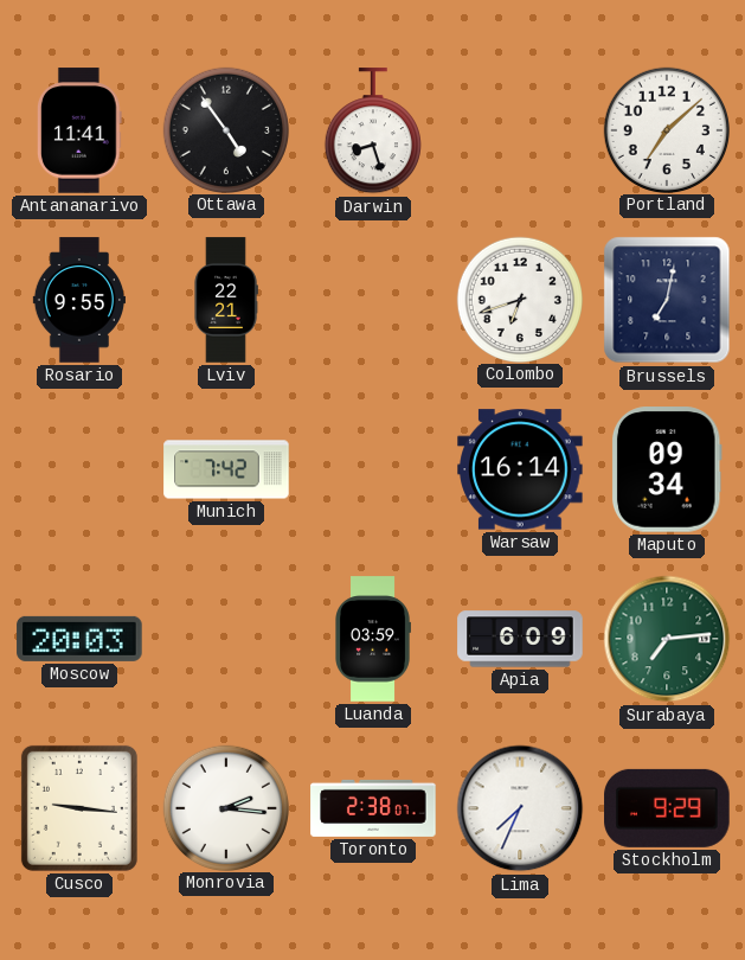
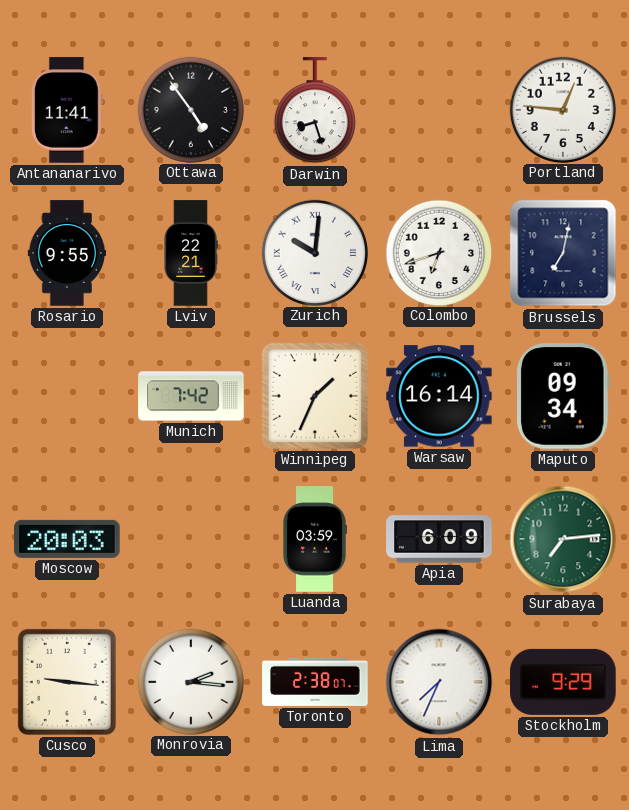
Portland: 7:08 -> 12:46
Zurich: none -> 10:01
Winnipeg: none -> 1:34
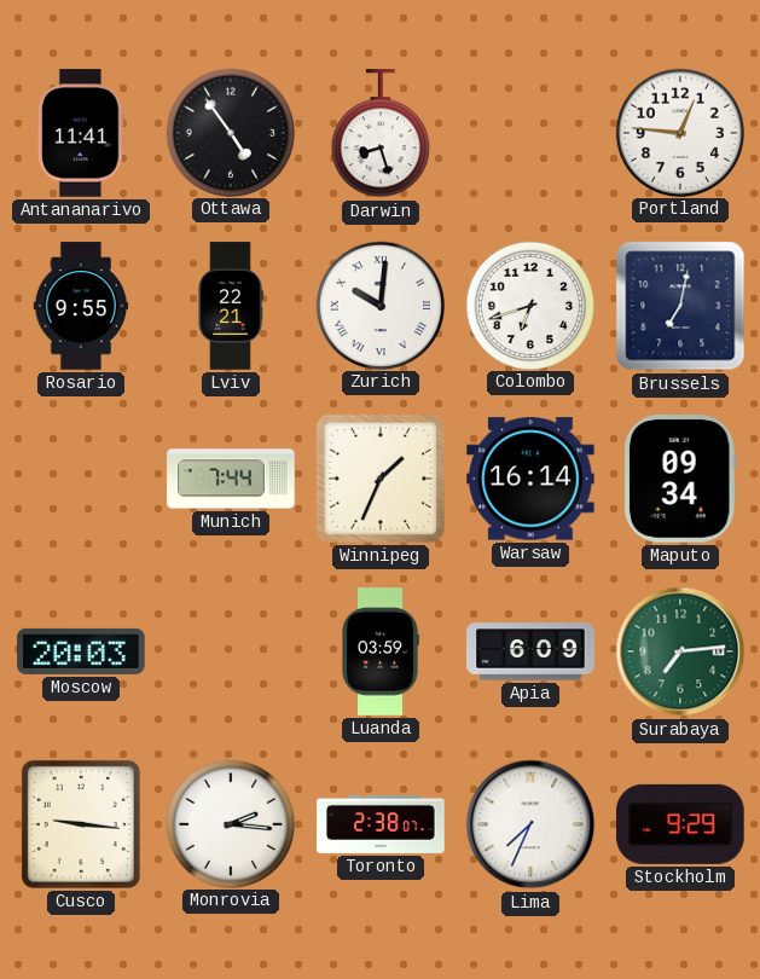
Munich: 7:42 -> 7:44
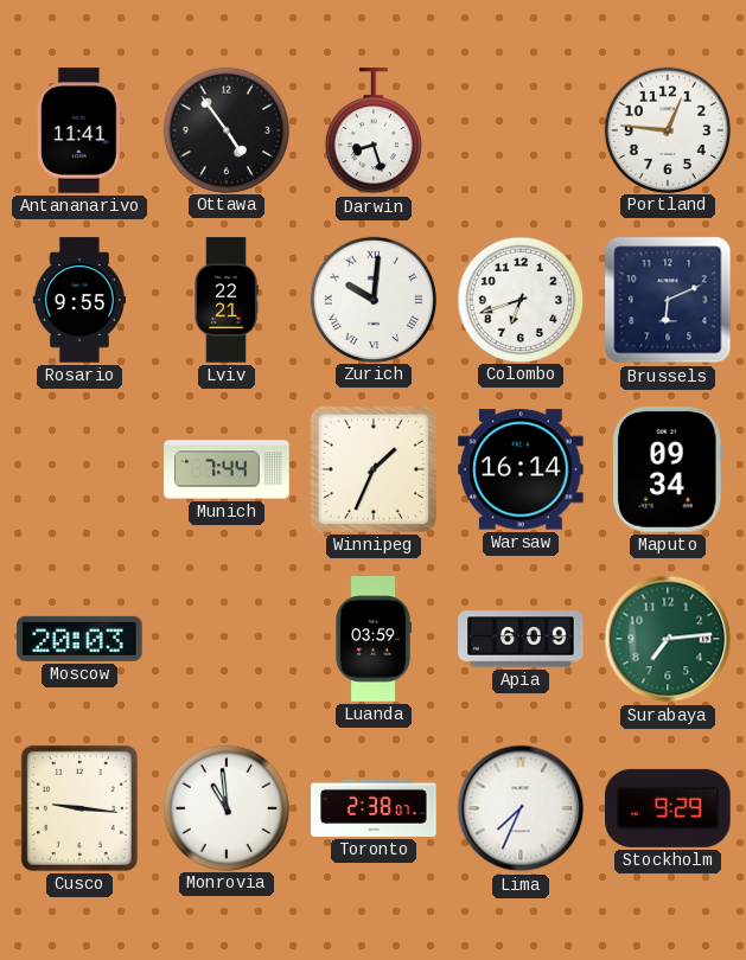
Brussels: 7:02 -> 6:11
Monrovia: 2:16 -> 10:59
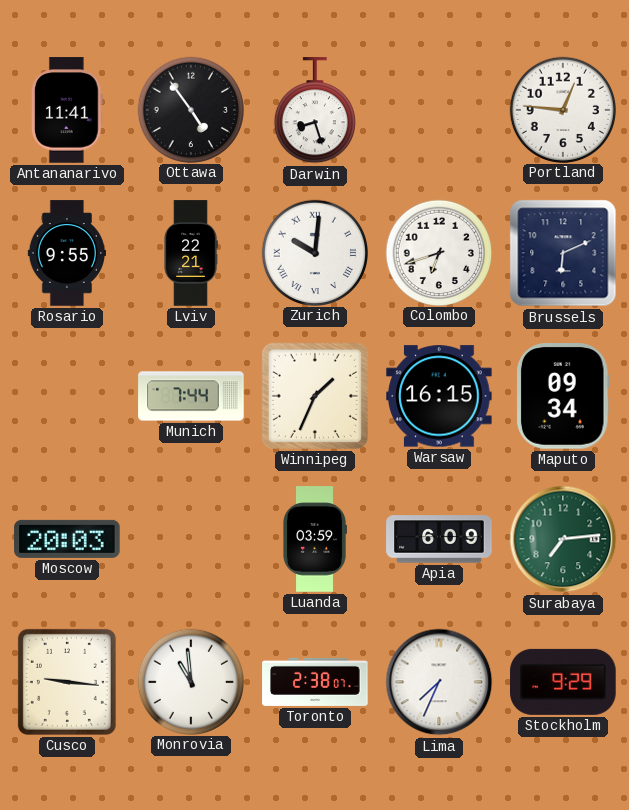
Warsaw: 16:14 -> 16:15
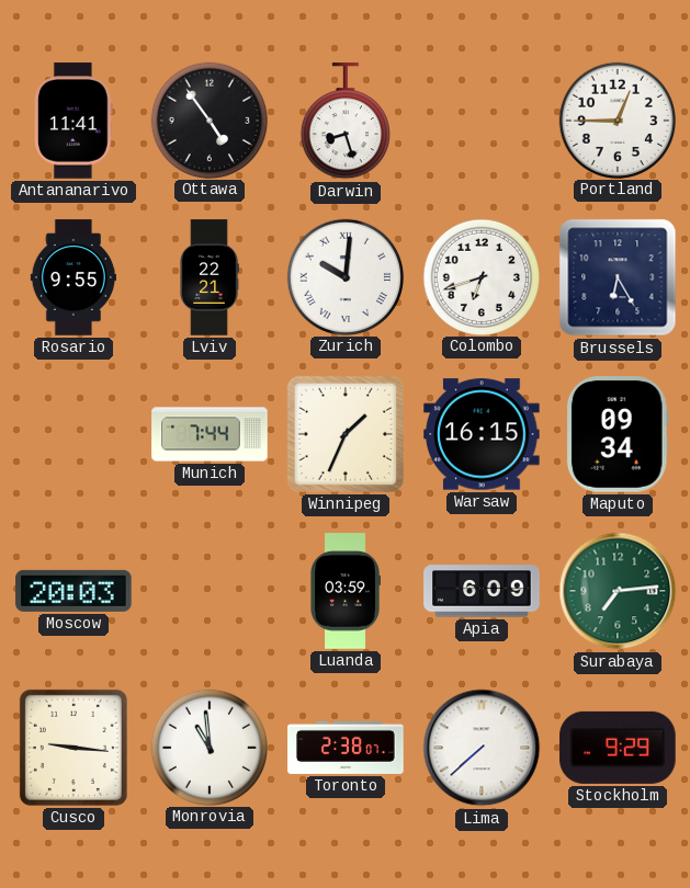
Portland: 12:46 -> 12:45
Brussels: 6:11 -> 6:25
Lima: 7:34 -> 7:38
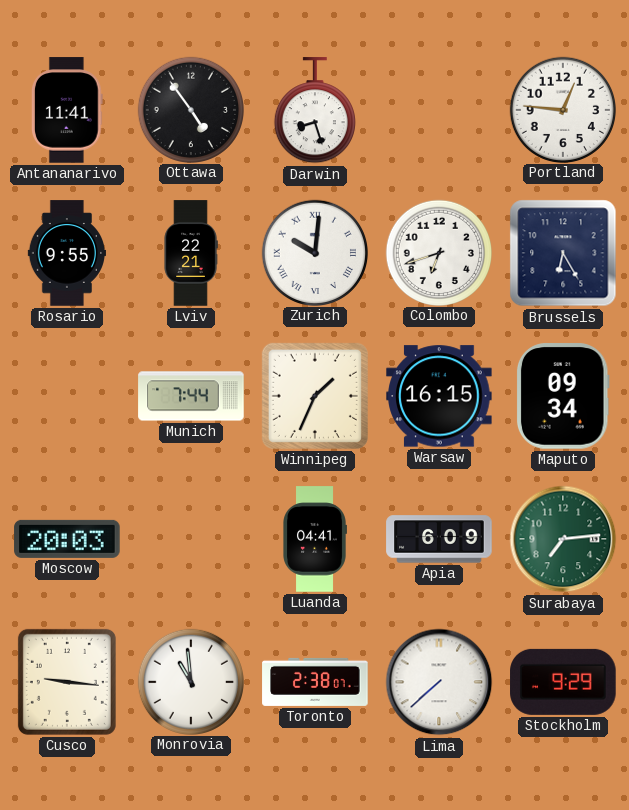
Portland: 12:45 -> 12:46
Luanda: 03:59 -> 04:41
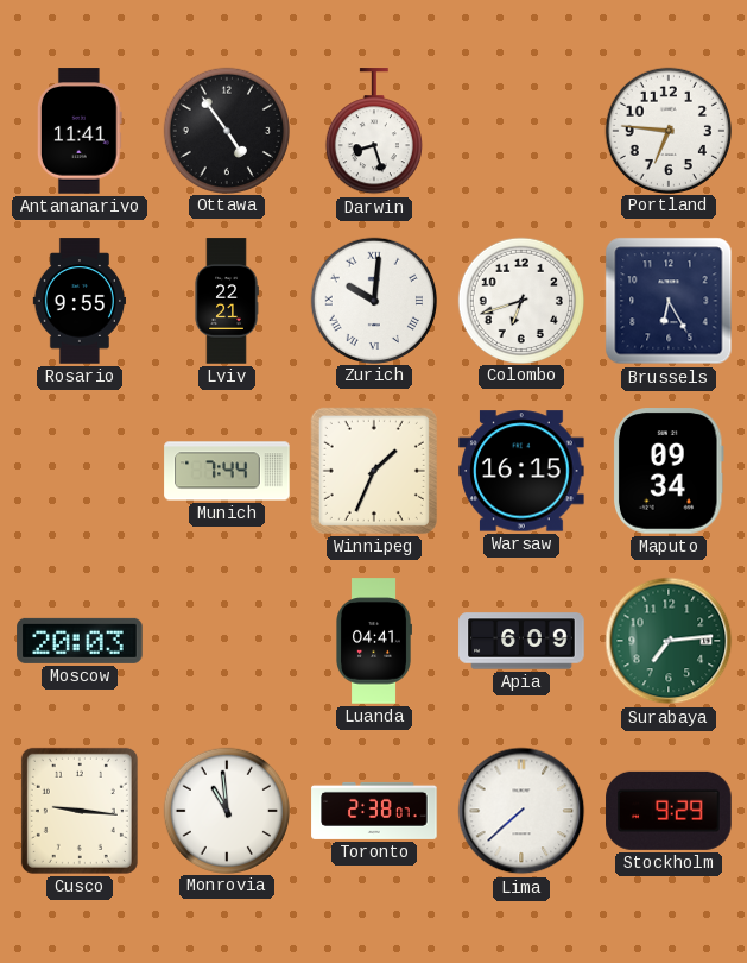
Portland: 12:46 -> 6:46
